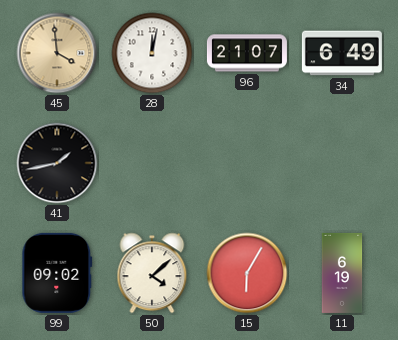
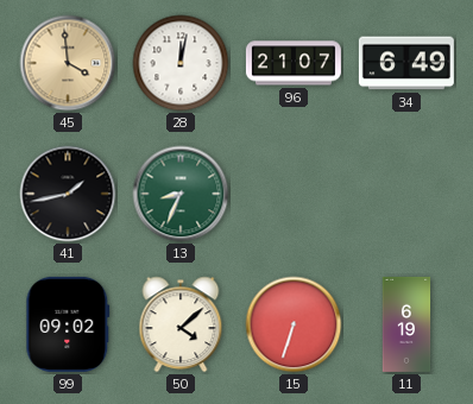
13: none -> 8:34
15: 6:05 -> 6:33
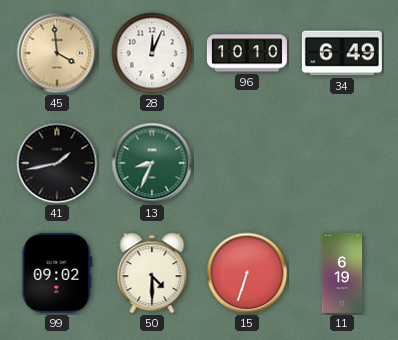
28: 12:02 -> 12:04
96: 21:07 -> 10:10
50: 4:08 -> 4:30
